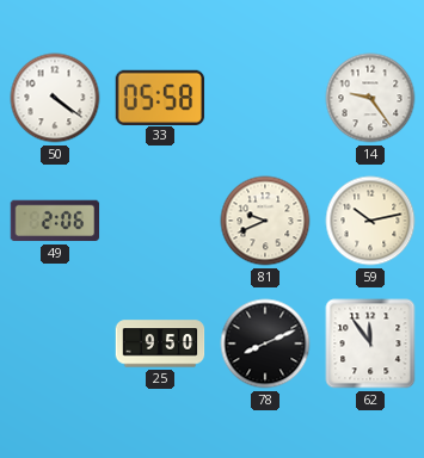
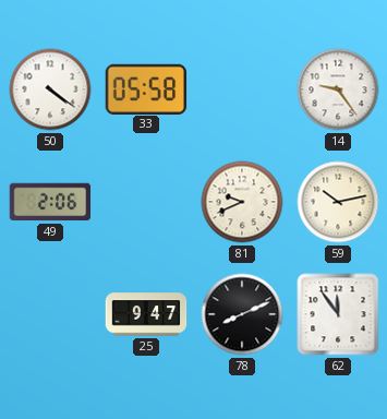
25: 9:50 -> 9:47
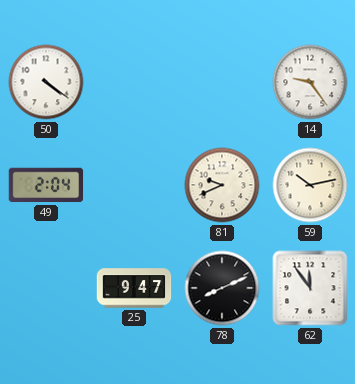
33: 05:58 -> none
49: 2:06 -> 2:04
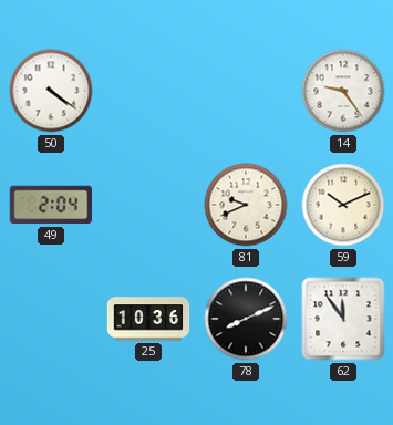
59: 10:13 -> 10:11
25: 9:47 -> 10:36
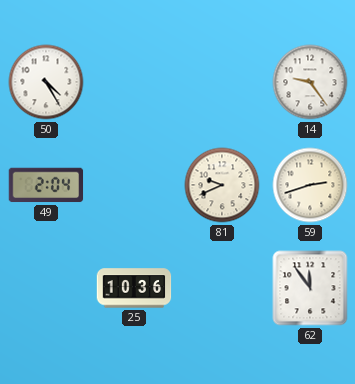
50: 4:21 -> 4:25
59: 10:11 -> 2:42
78: 8:11 -> none
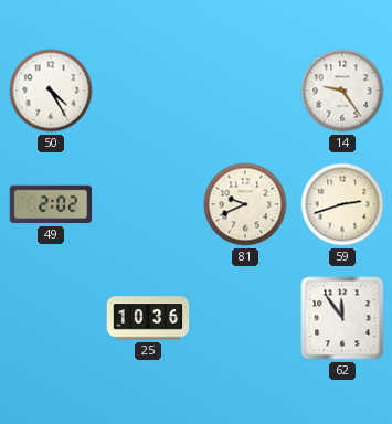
49: 2:04 -> 2:02
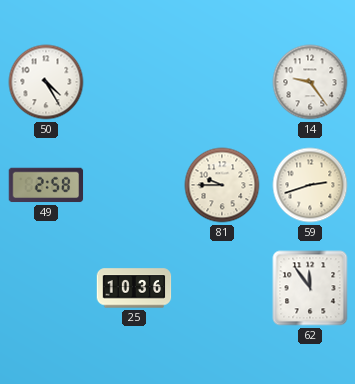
49: 2:02 -> 2:58
81: 9:41 -> 9:45
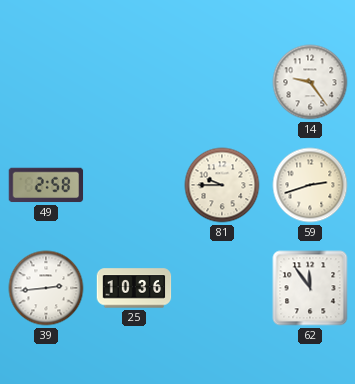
50: 4:25 -> none
39: none -> 2:44
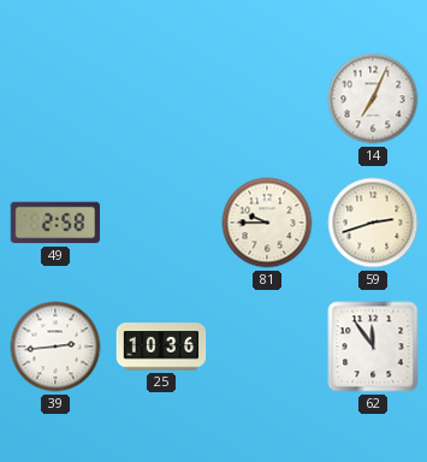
14: 9:24 -> 7:04
